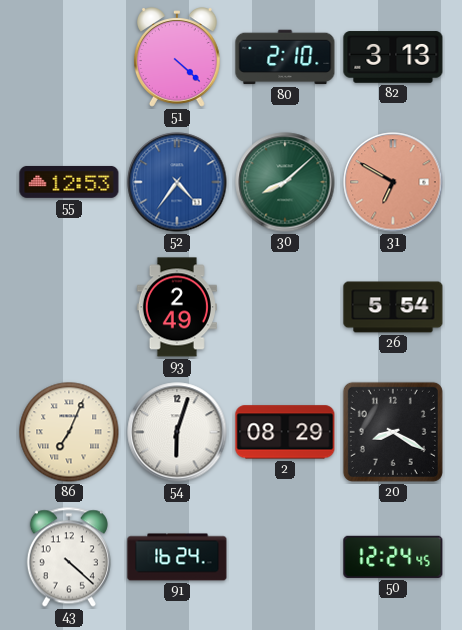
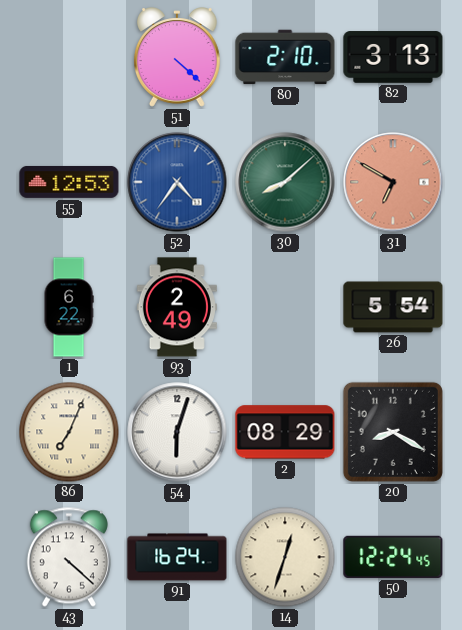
1: none -> 6:22
14: none -> 12:33
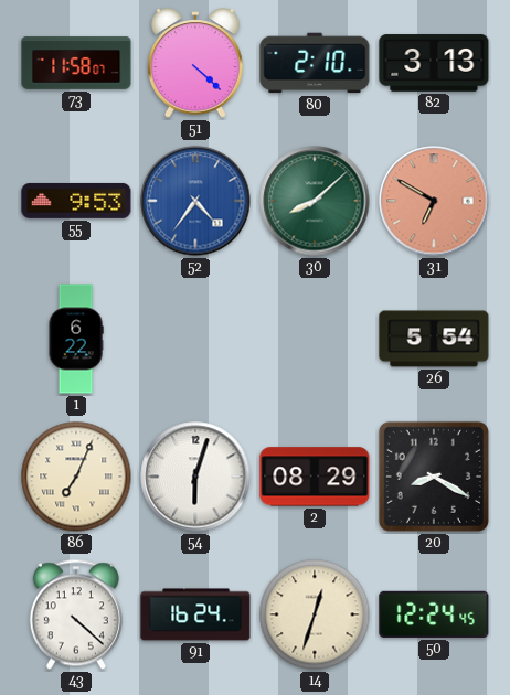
73: none -> 11:58
55: 12:53 -> 9:53
93: 2:49 -> none
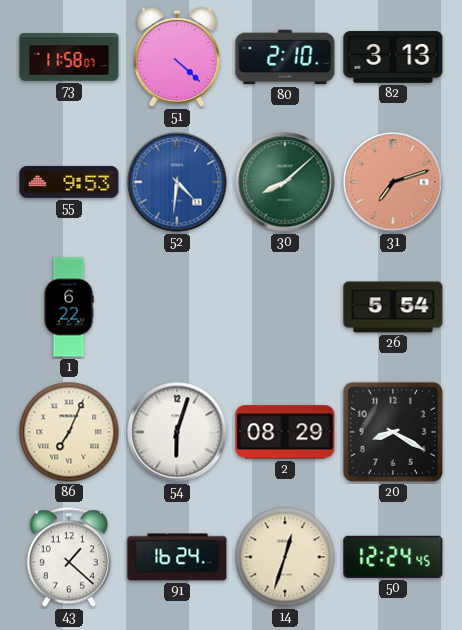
52: 4:36 -> 4:31
31: 6:50 -> 7:12
43: 4:22 -> 1:22
